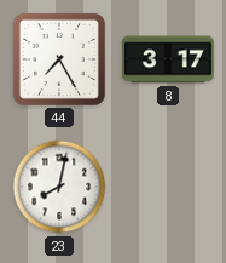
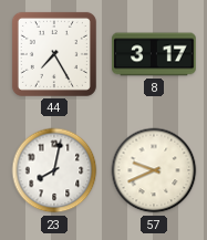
57: none -> 9:41
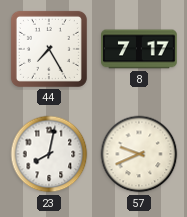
8: 3:17 -> 7:17
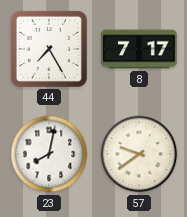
57: 9:41 -> 9:39
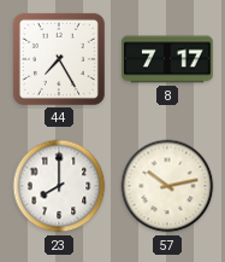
23: 8:02 -> 8:00
57: 9:39 -> 10:13
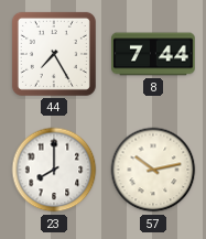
8: 7:17 -> 7:44
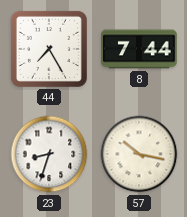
23: 8:00 -> 8:33
57: 10:13 -> 10:17
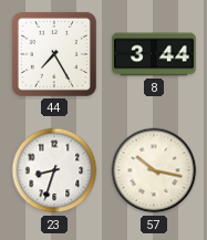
8: 7:44 -> 3:44
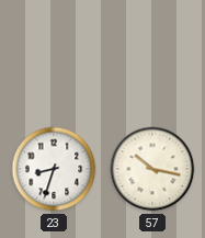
44: 7:25 -> none
8: 3:44 -> none
